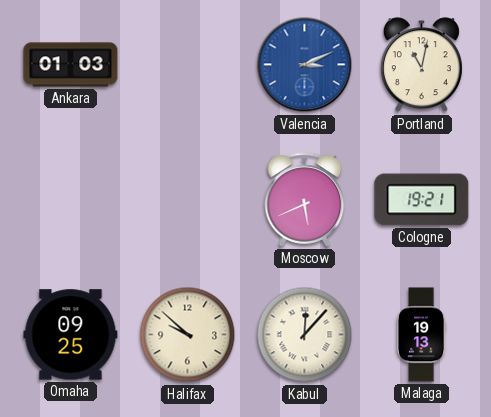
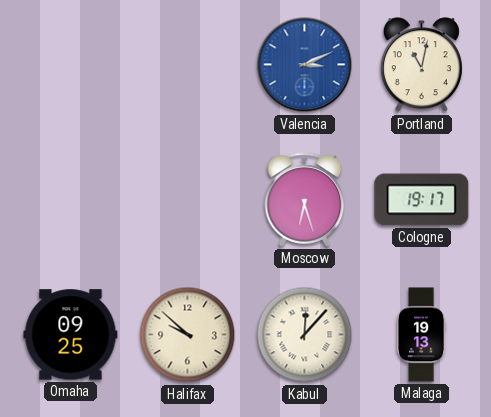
Ankara: 01:03 -> none
Moscow: 5:41 -> 6:27
Cologne: 19:21 -> 19:17
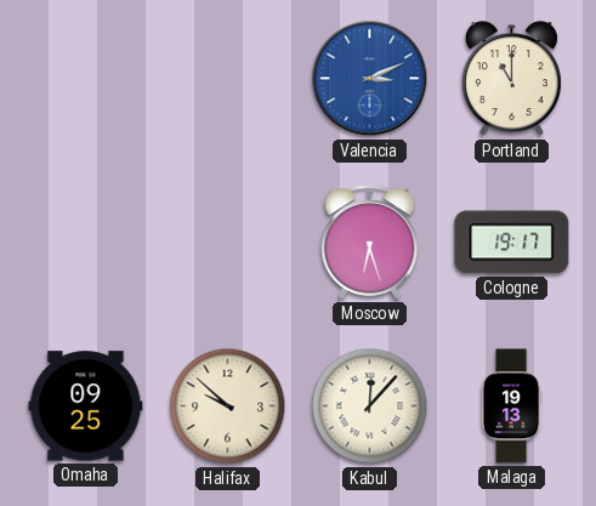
Portland: 11:02 -> 11:00
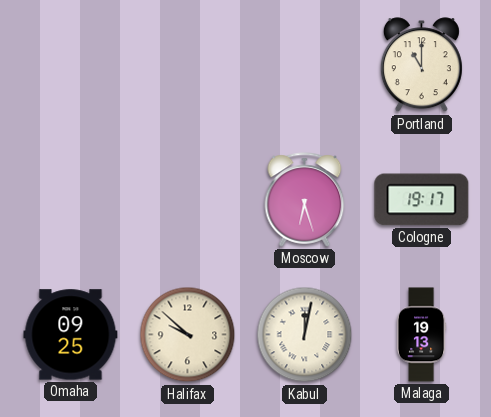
Valencia: 3:11 -> none
Kabul: 12:07 -> 12:02
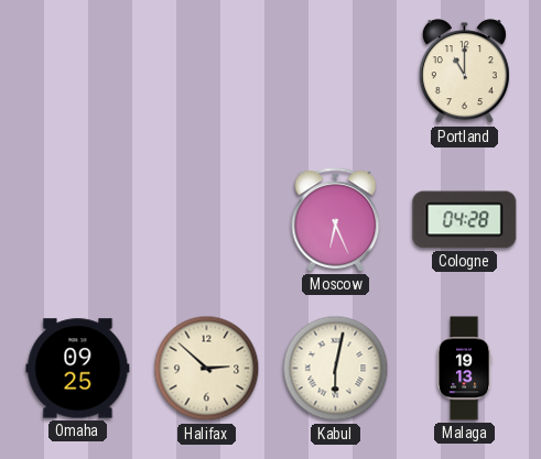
Moscow: 6:27 -> 6:26
Cologne: 19:17 -> 04:28
Halifax: 9:52 -> 2:52
Kabul: 12:02 -> 6:02
